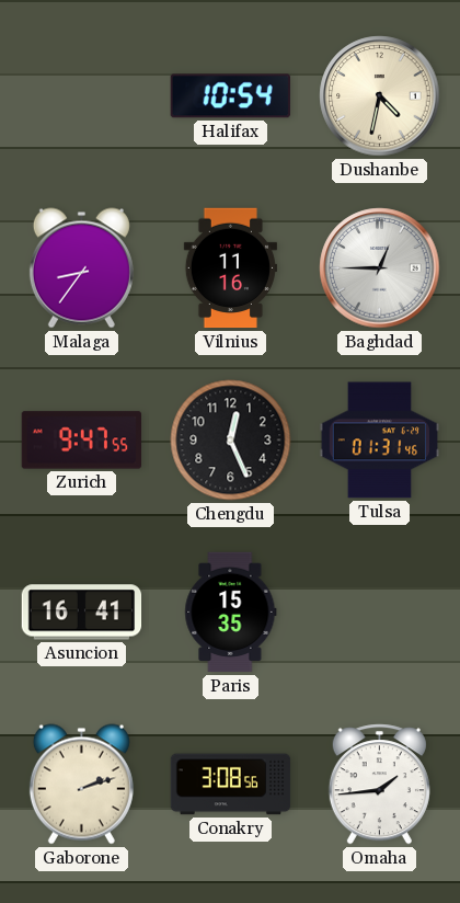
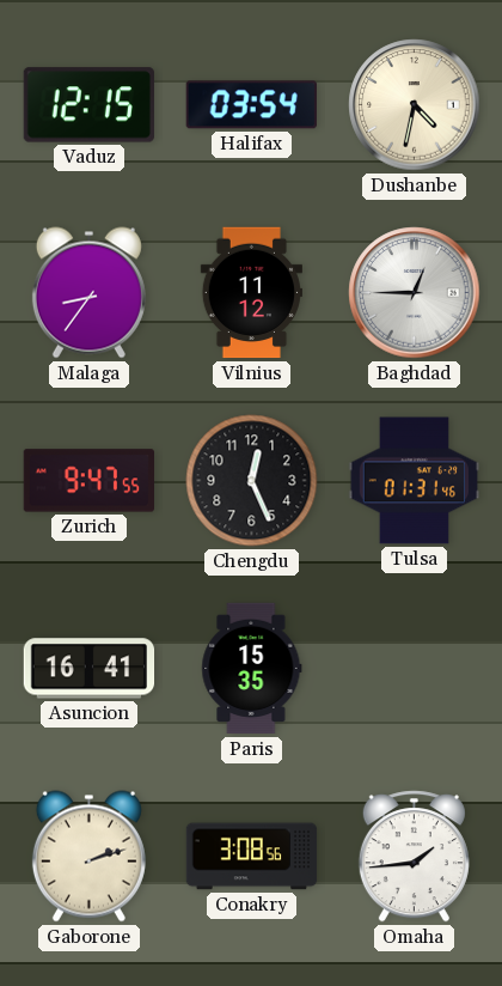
Vaduz: none -> 12:15
Halifax: 10:54 -> 03:54
Vilnius: 11:16 -> 11:12
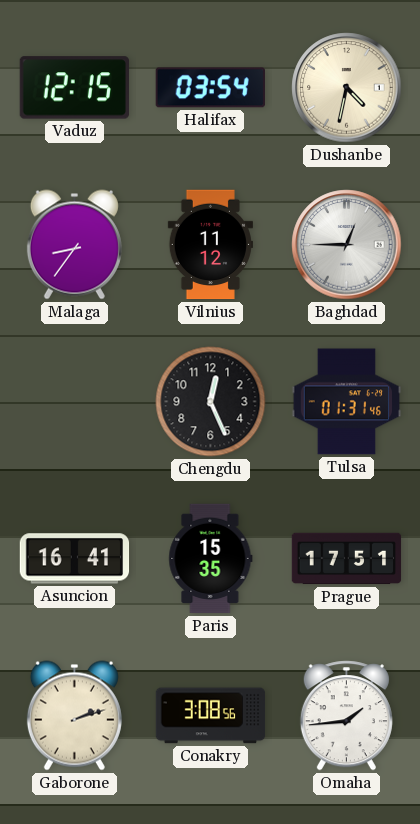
Zurich: 9:47 -> none
Prague: none -> 17:51
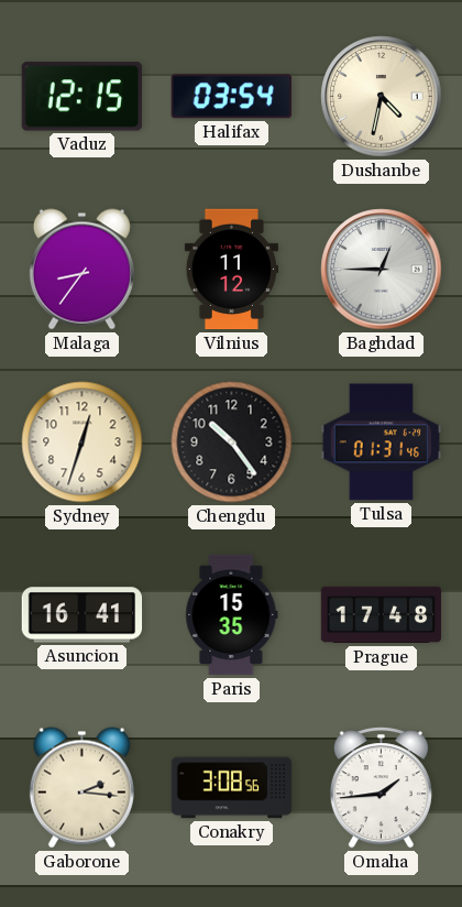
Sydney: none -> 12:33
Chengdu: 12:26 -> 10:24
Prague: 17:51 -> 17:48
Gaborone: 2:12 -> 2:16
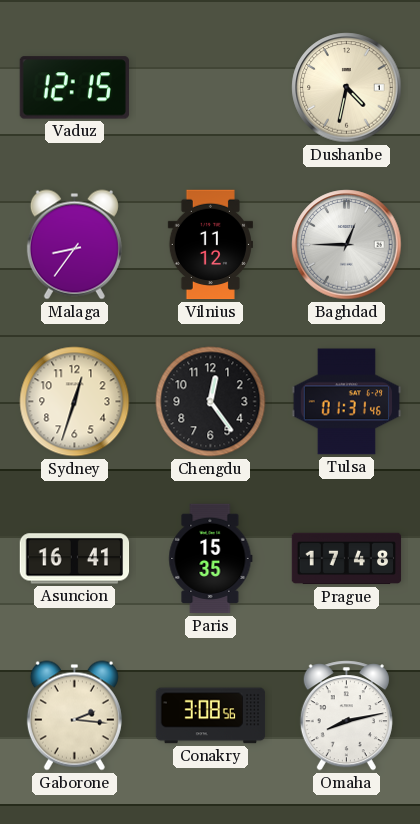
Halifax: 03:54 -> none
Chengdu: 10:24 -> 12:24
Omaha: 1:44 -> 8:13
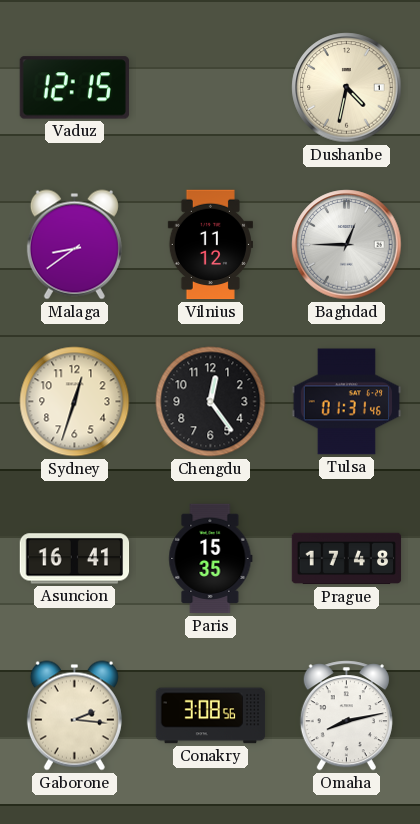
Malaga: 8:36 -> 8:39
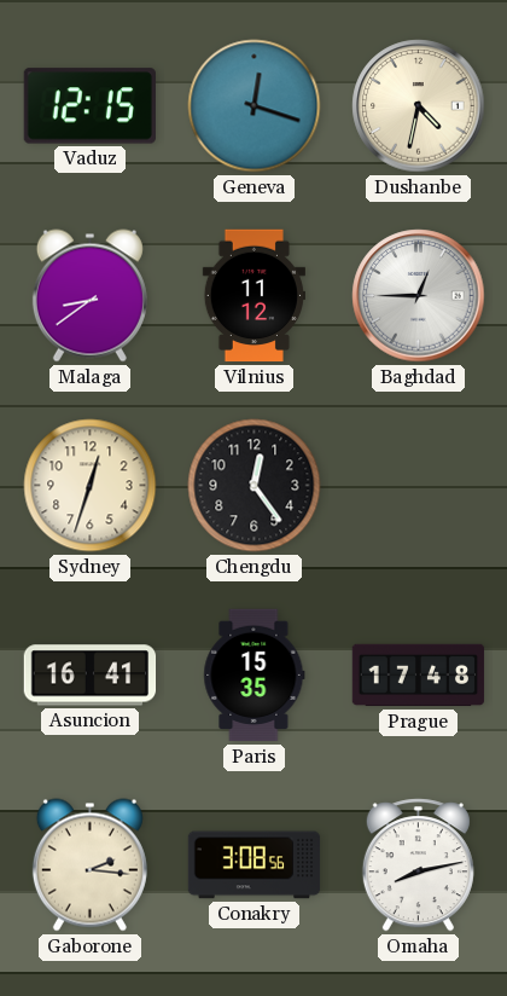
Geneva: none -> 12:18
Tulsa: 01:31 -> none
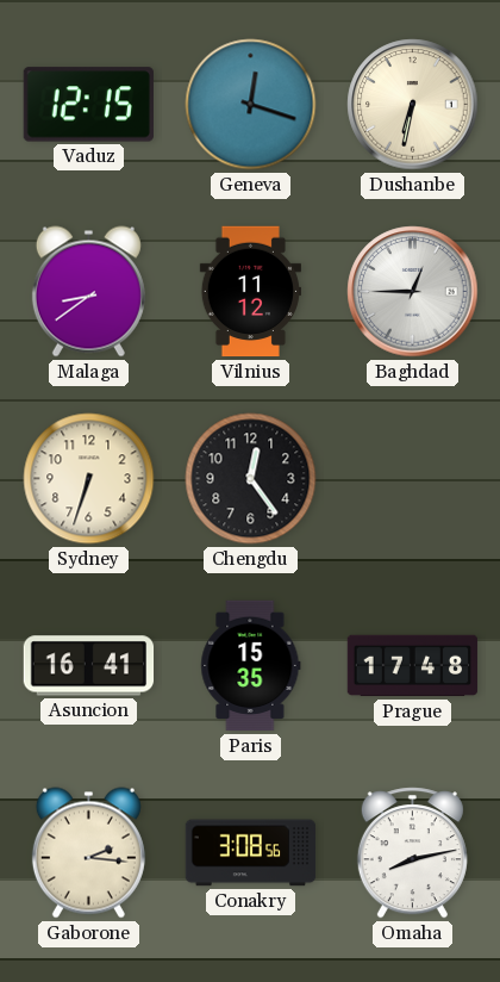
Dushanbe: 4:32 -> 6:32
Sydney: 12:33 -> 6:33
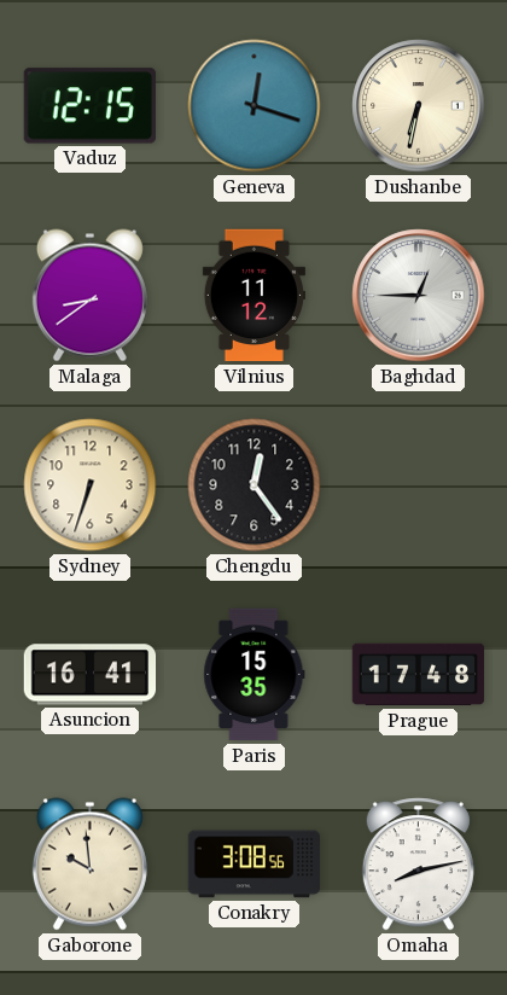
Gaborone: 2:16 -> 9:59
